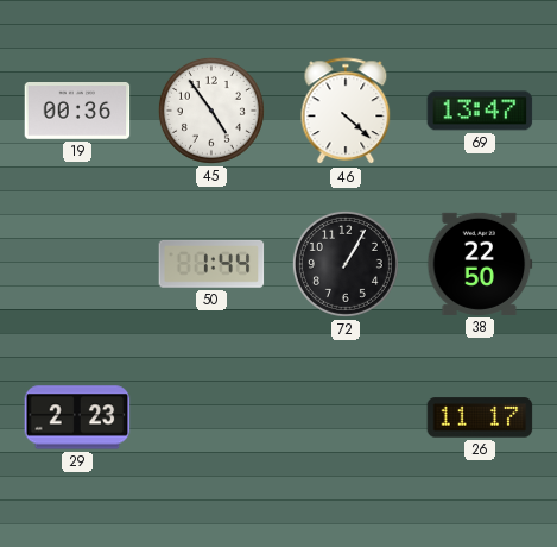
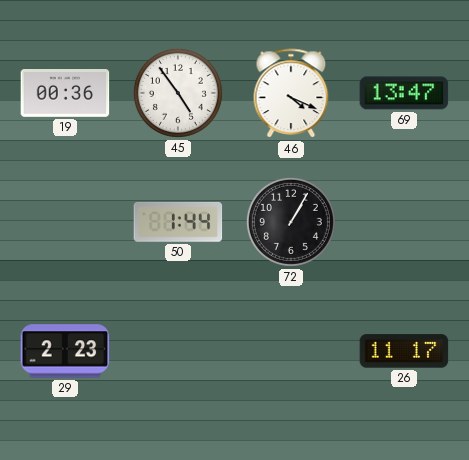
46: 4:22 -> 4:19
38: 22:50 -> none
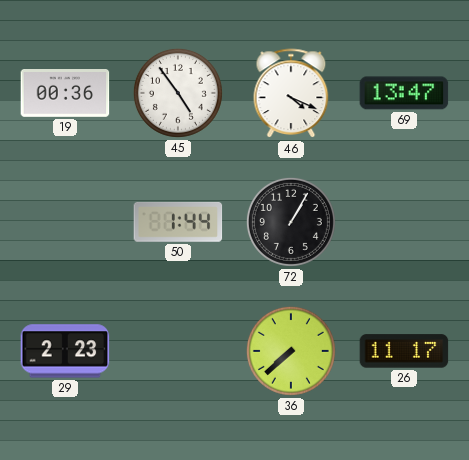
36: none -> 7:38
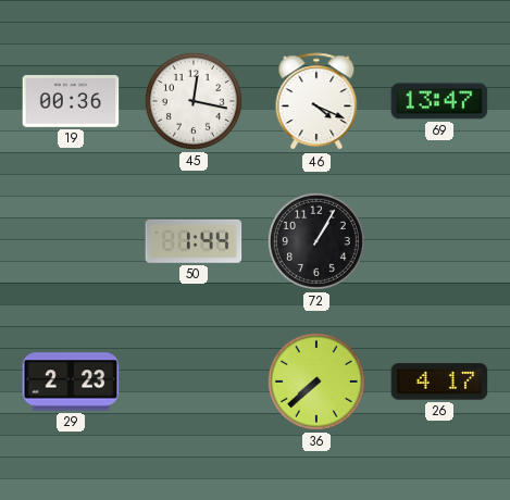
45: 4:54 -> 12:17
26: 11:17 -> 4:17
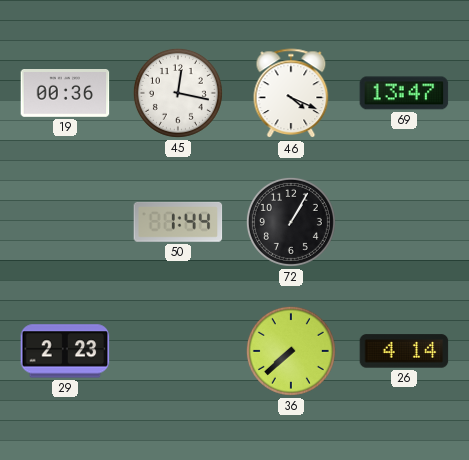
26: 4:17 -> 4:14
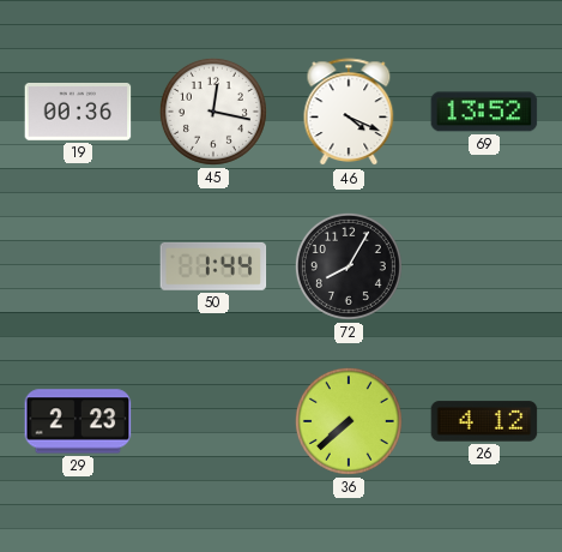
69: 13:47 -> 13:52
72: 1:05 -> 8:05
26: 4:14 -> 4:12
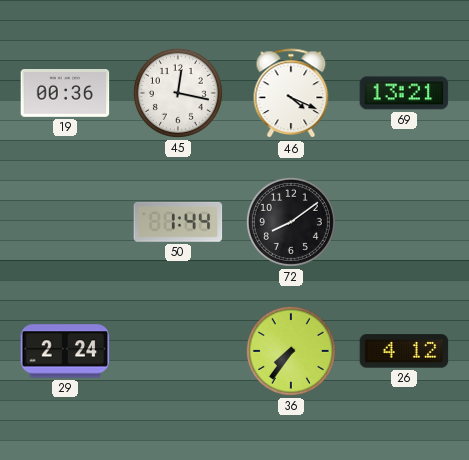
69: 13:52 -> 13:21
72: 8:05 -> 8:09
29: 2:23 -> 2:24
36: 7:38 -> 7:36
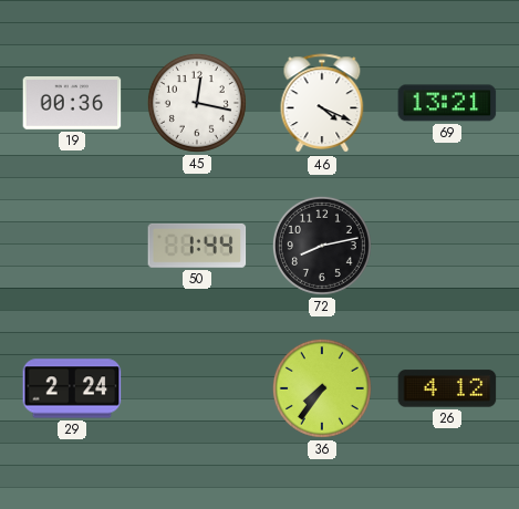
72: 8:09 -> 8:13
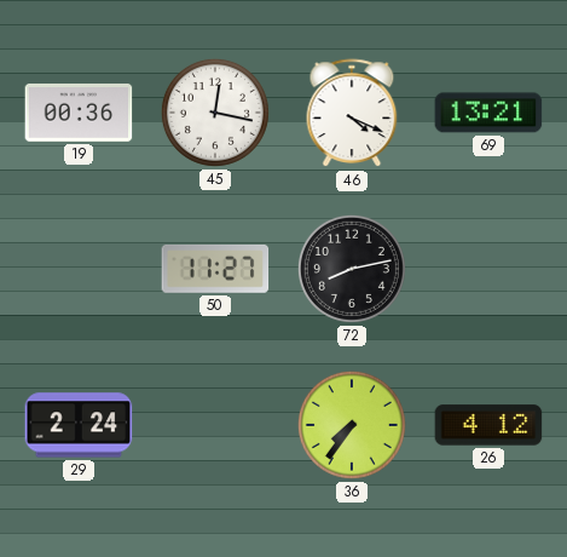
50: 1:44 -> 11:27
